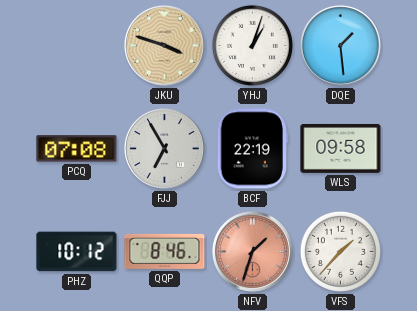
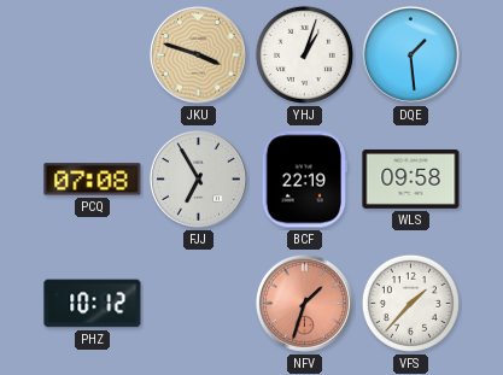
QQP: 8:46 -> none
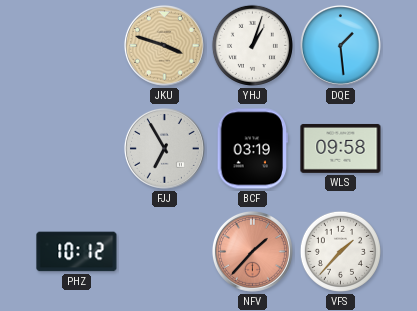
PCQ: 07:08 -> none
BCF: 22:19 -> 03:19
NFV: 1:33 -> 1:37
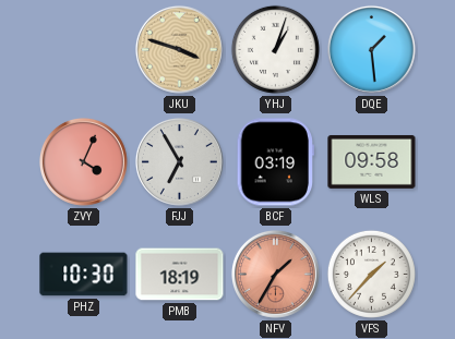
ZVY: none -> 4:04
PHZ: 10:12 -> 10:30
PMB: none -> 18:19
NFV: 1:37 -> 1:35
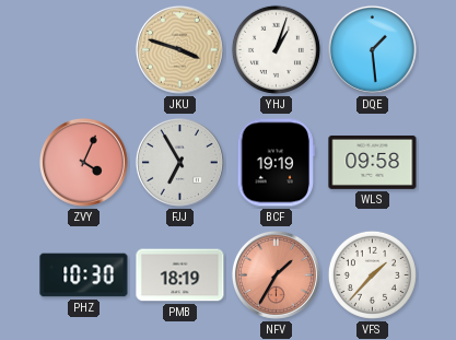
BCF: 03:19 -> 19:19
